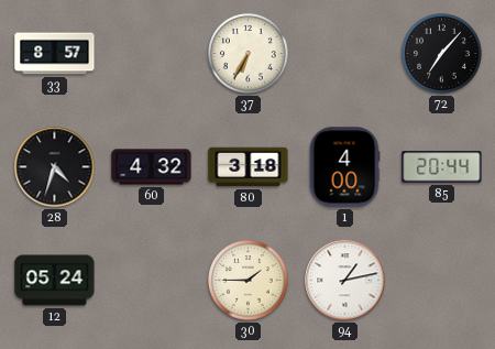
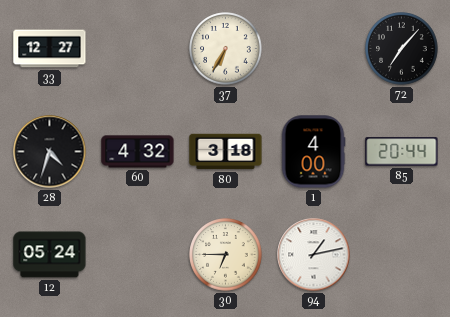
33: 8:57 -> 12:27
30: 1:45 -> 6:45
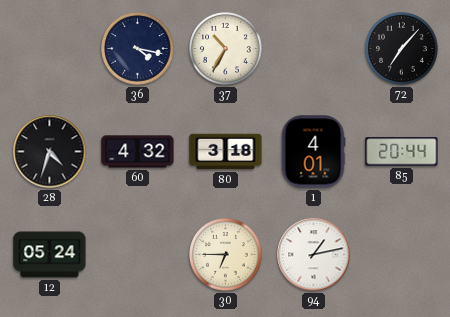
33: 12:27 -> none
36: none -> 4:17
37: 6:35 -> 10:35
1: 4:00 -> 4:01
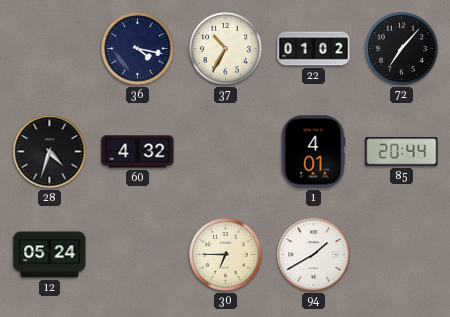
22: none -> 01:02
80: 3:18 -> none
94: 1:13 -> 1:40
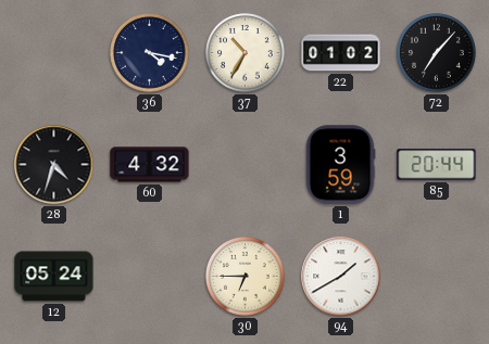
1: 4:01 -> 3:59
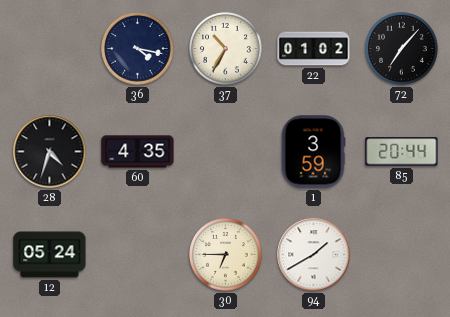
60: 4:32 -> 4:35
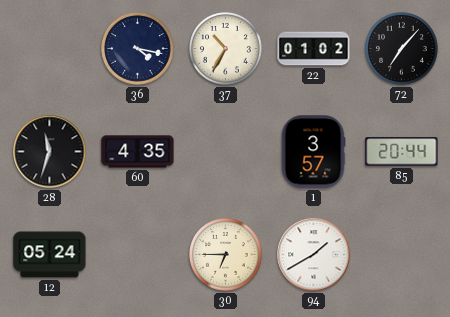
28: 4:33 -> 11:33
1: 3:59 -> 3:57
